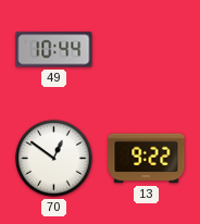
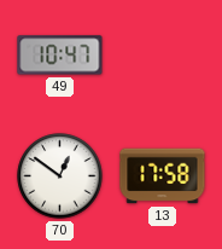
49: 10:44 -> 10:47
13: 9:22 -> 17:58
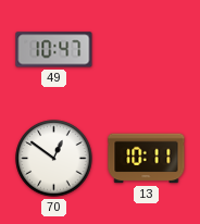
13: 17:58 -> 10:11
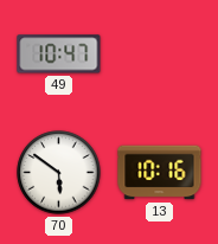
70: 12:51 -> 5:51
13: 10:11 -> 10:16
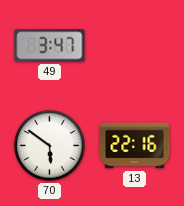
49: 10:47 -> 3:47
13: 10:16 -> 22:16
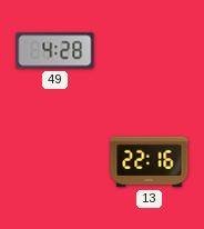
49: 3:47 -> 4:28
70: 5:51 -> none
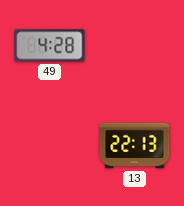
13: 22:16 -> 22:13
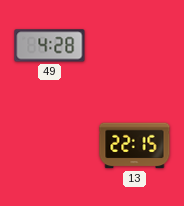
13: 22:13 -> 22:15
